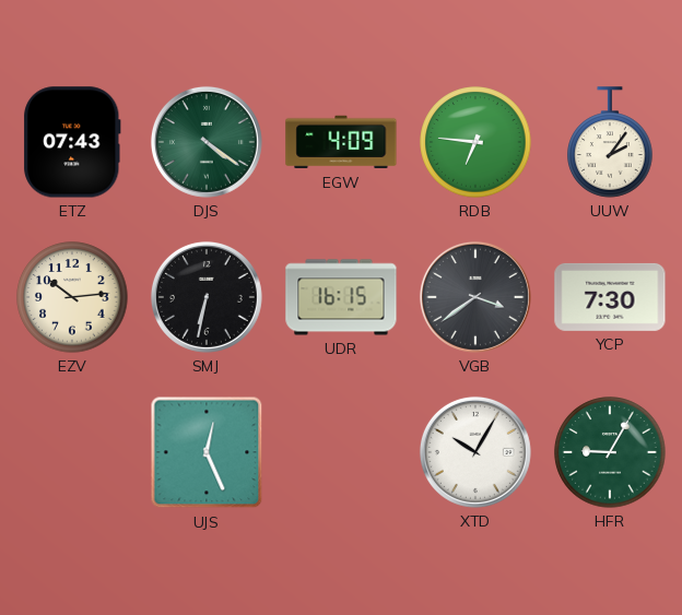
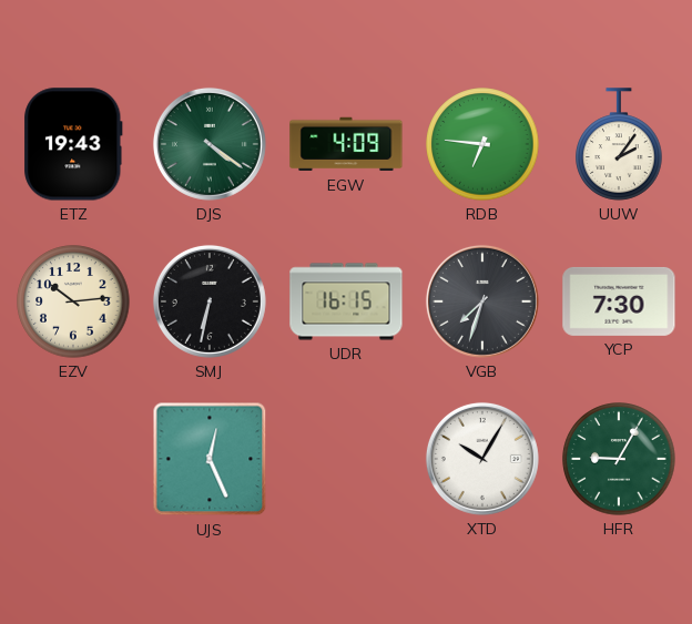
ETZ: 07:43 -> 19:43
VGB: 3:39 -> 7:33
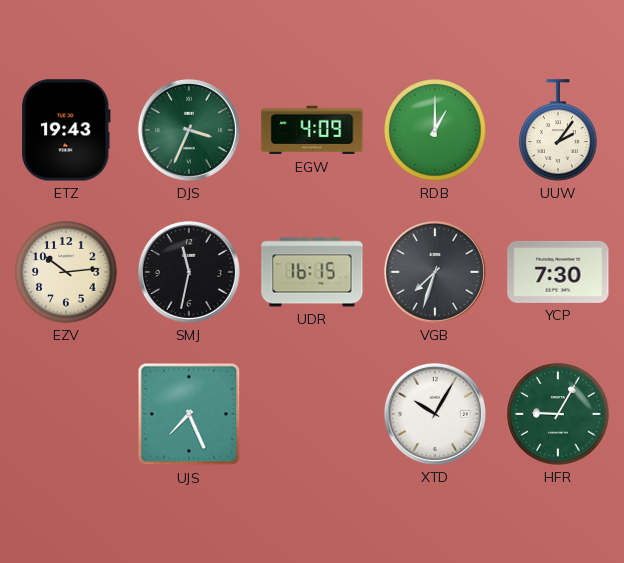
DJS: 4:21 -> 3:34
RDB: 6:46 -> 1:00
SMJ: 6:32 -> 11:32
UJS: 12:26 -> 7:26
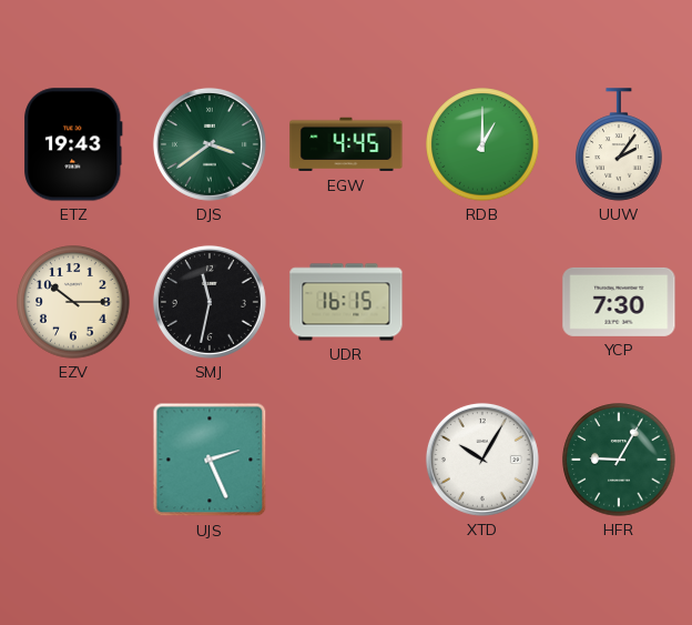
DJS: 3:34 -> 3:39
EGW: 4:09 -> 4:45
EZV: 10:14 -> 10:15
VGB: 7:33 -> none
UJS: 7:26 -> 2:26
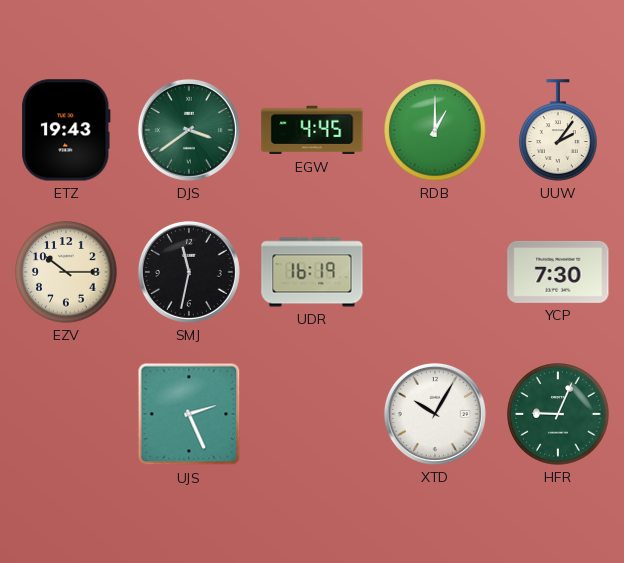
UDR: 16:15 -> 16:19
HFR: 9:05 -> 9:04
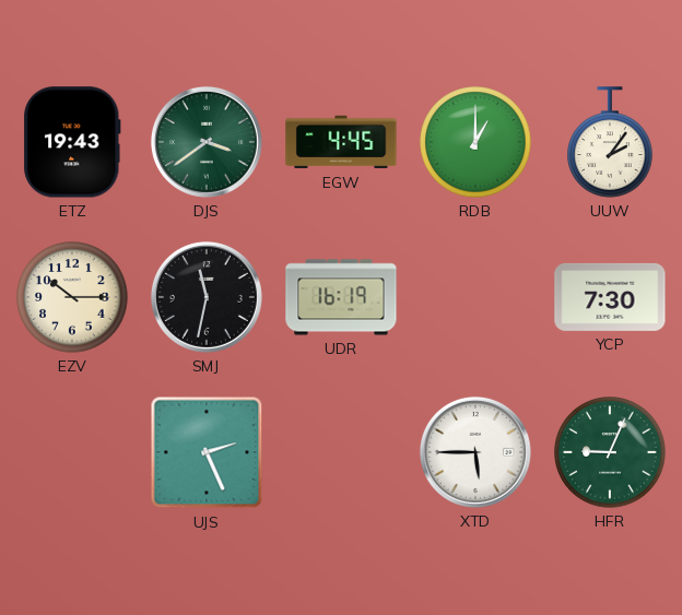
XTD: 10:05 -> 5:45
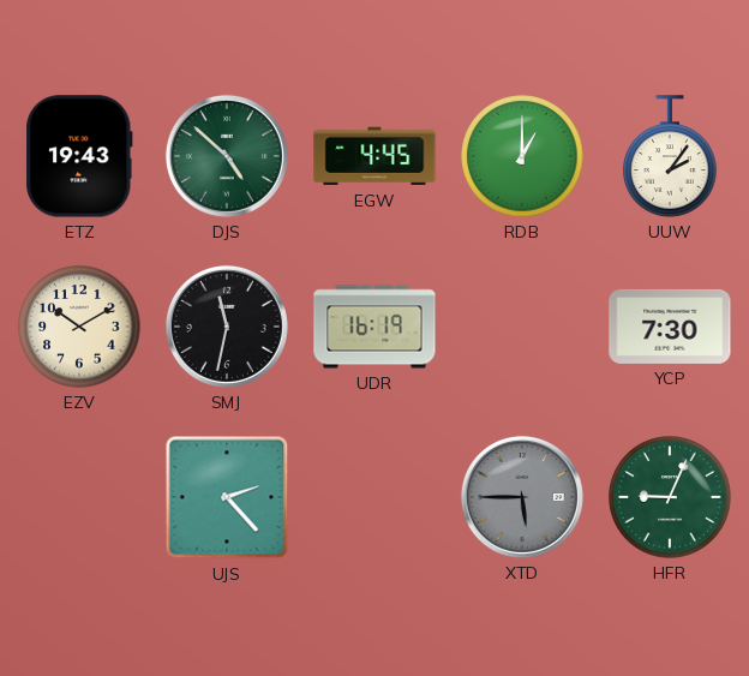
DJS: 3:39 -> 4:52
EZV: 10:15 -> 10:10
UJS: 2:26 -> 2:23
XTD dial: white -> grey
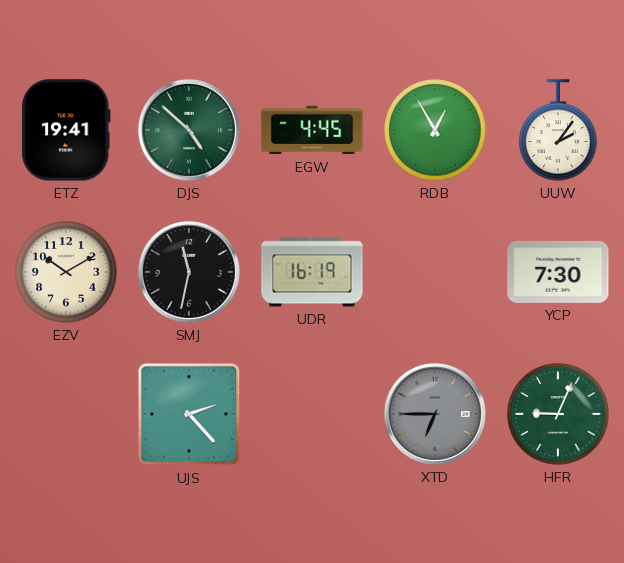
ETZ: 19:43 -> 19:41
RDB: 1:00 -> 12:55
XTD: 5:45 -> 6:45
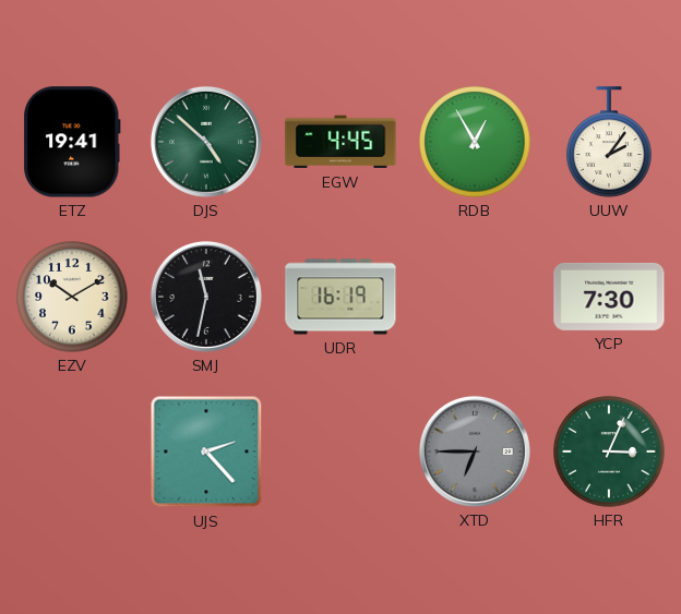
HFR: 9:04 -> 3:04
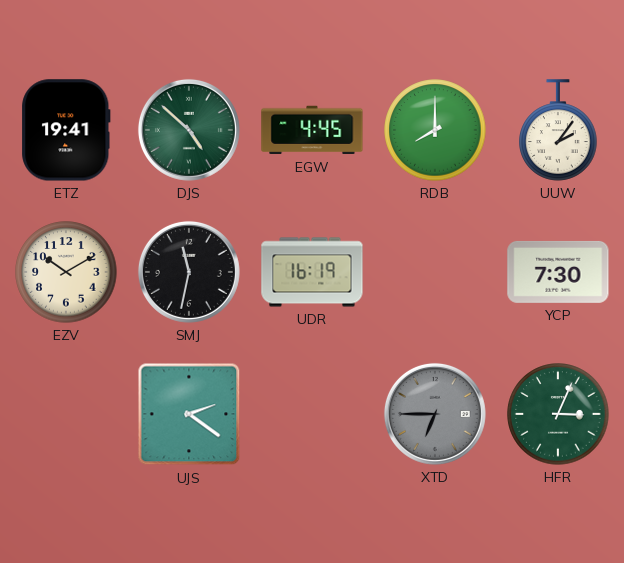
RDB: 12:55 -> 8:00
UJS: 2:23 -> 2:21
